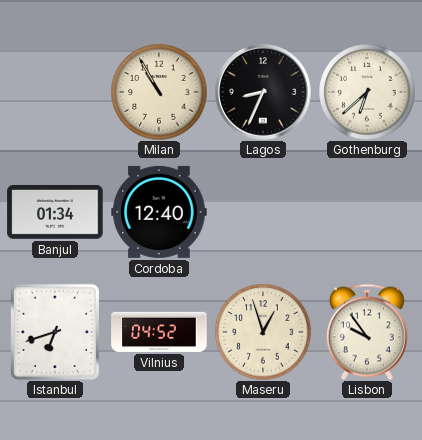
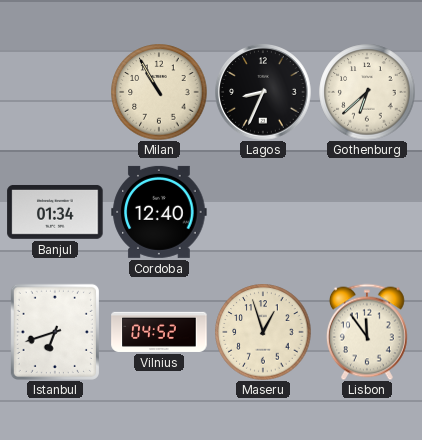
Lisbon: 9:54 -> 11:54
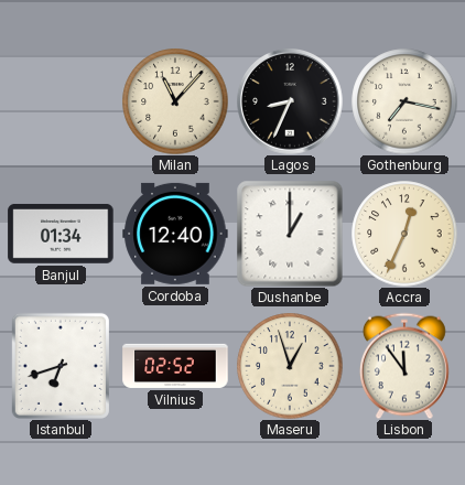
Milan: 10:55 -> 11:07
Gothenburg: 6:38 -> 7:17
Dushanbe: none -> 1:00
Accra: none -> 12:34
Vilnius: 04:52 -> 02:52
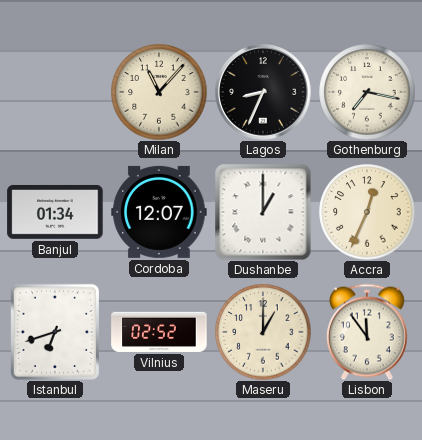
Cordoba: 12:40 -> 12:07
Maseru: 12:57 -> 1:00
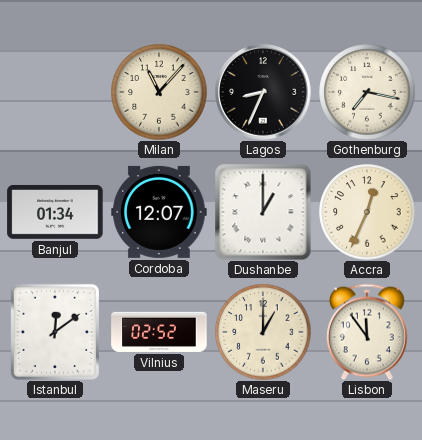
Istanbul: 6:42 -> 12:09
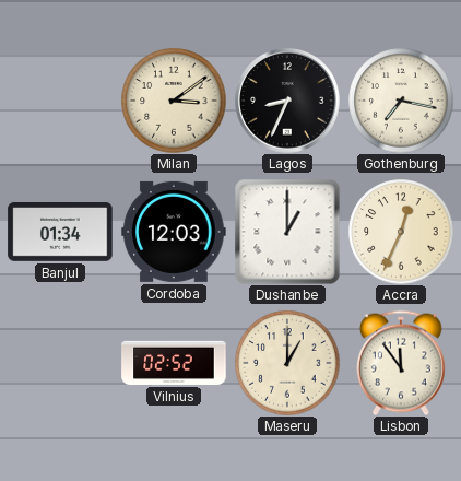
Milan: 11:07 -> 3:09
Cordoba: 12:07 -> 12:03
Istanbul: 12:09 -> none
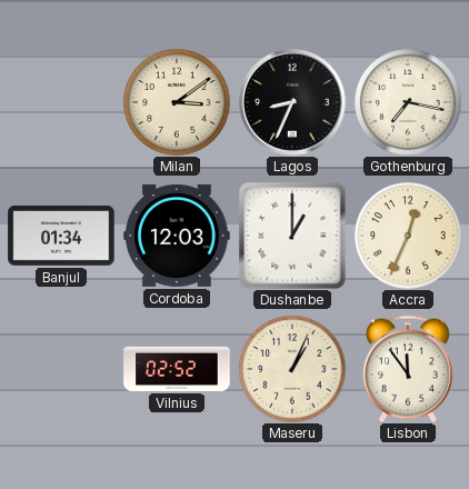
Maseru: 1:00 -> 1:04
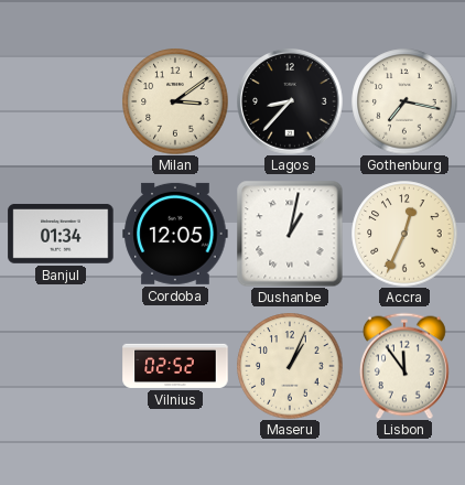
Lagos: 8:34 -> 8:37
Cordoba: 12:03 -> 12:05
Dushanbe: 1:00 -> 1:02
